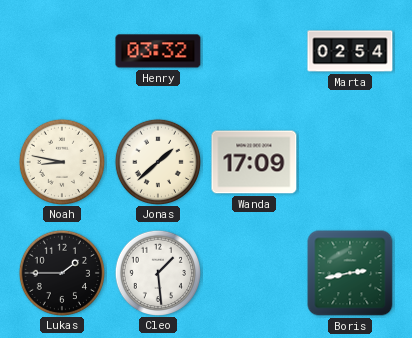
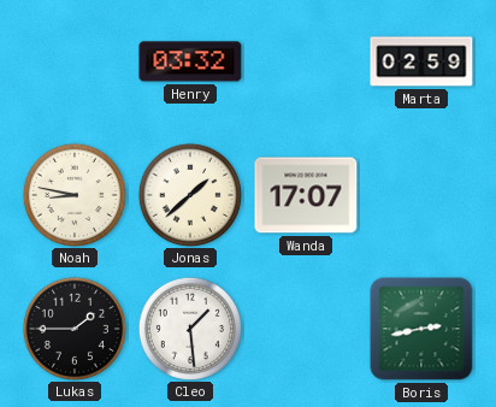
Marta: 02:54 -> 02:59
Wanda: 17:09 -> 17:07
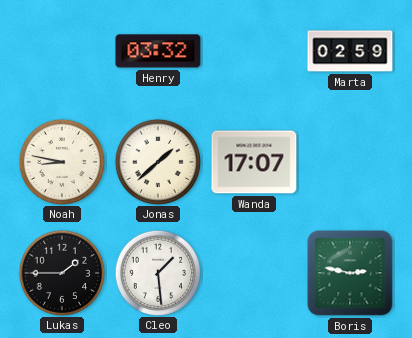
Boris: 2:43 -> 2:47
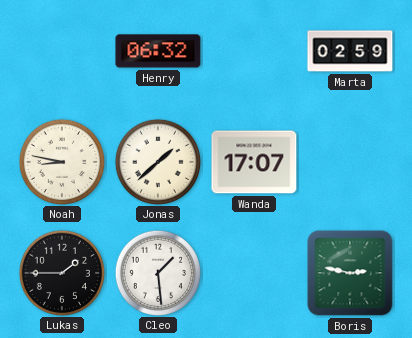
Henry: 03:32 -> 06:32
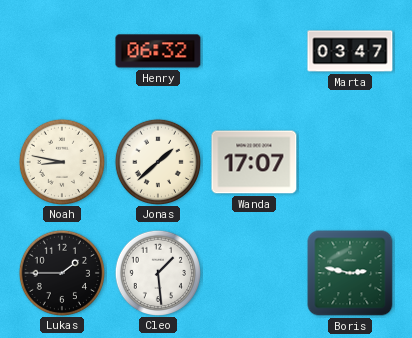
Marta: 02:59 -> 03:47
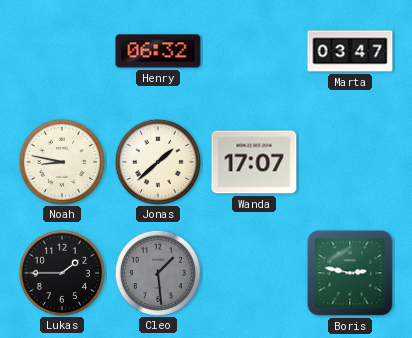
Cleo dial: white -> grey
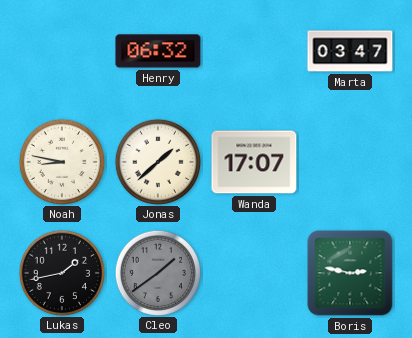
Lukas: 1:45 -> 1:43
Cleo: 1:29 -> 1:39
